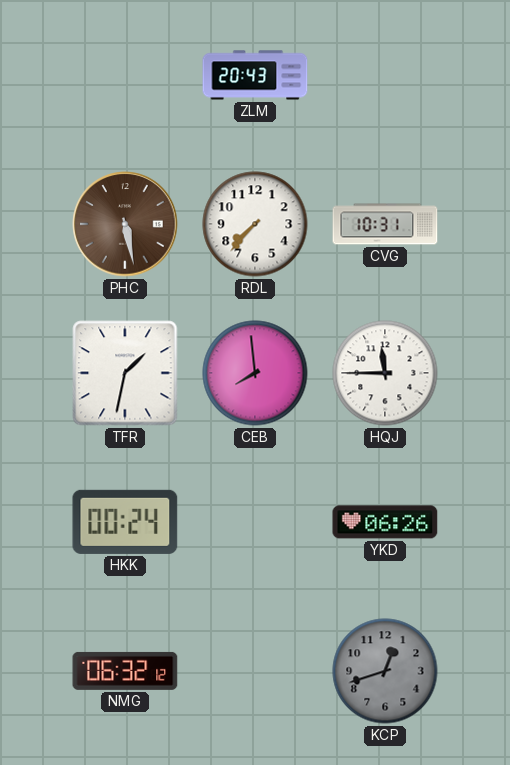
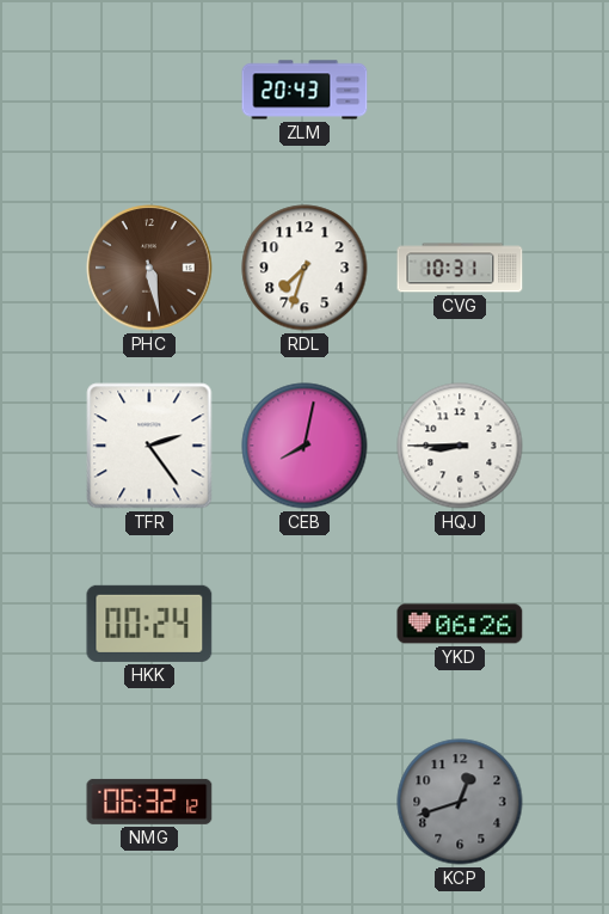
RDL: 7:37 -> 7:33
TFR: 1:32 -> 2:24
CEB: 7:59 -> 8:02
HQJ: 11:45 -> 8:45
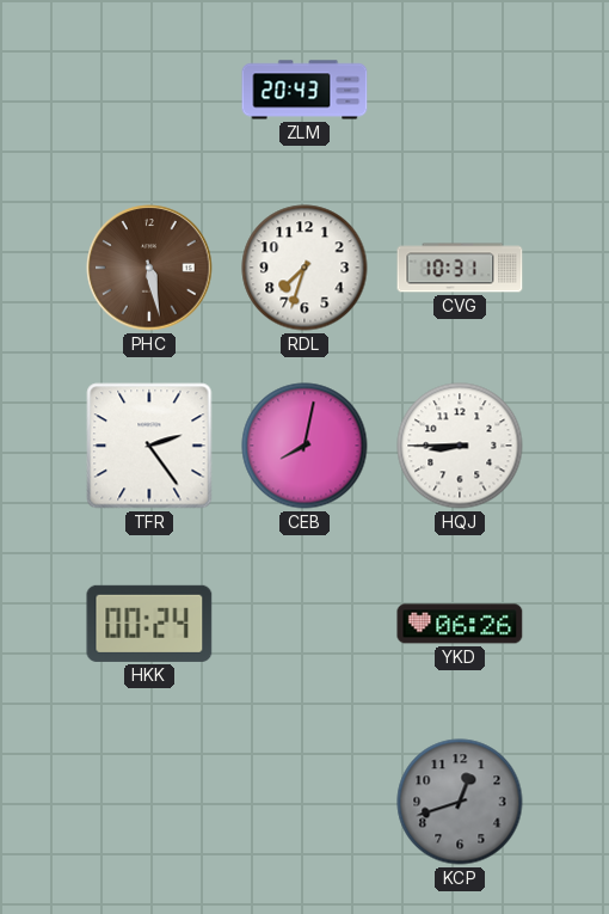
NMG: 06:32 -> none
